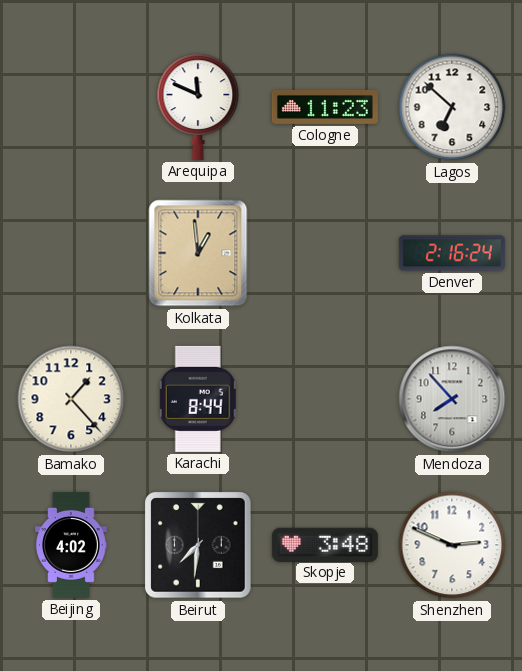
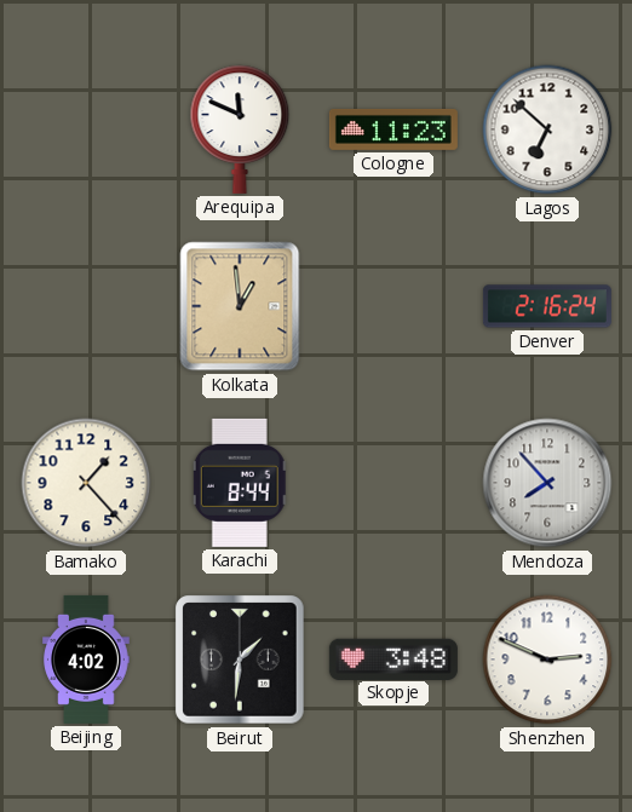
Beirut: 7:31 -> 1:31
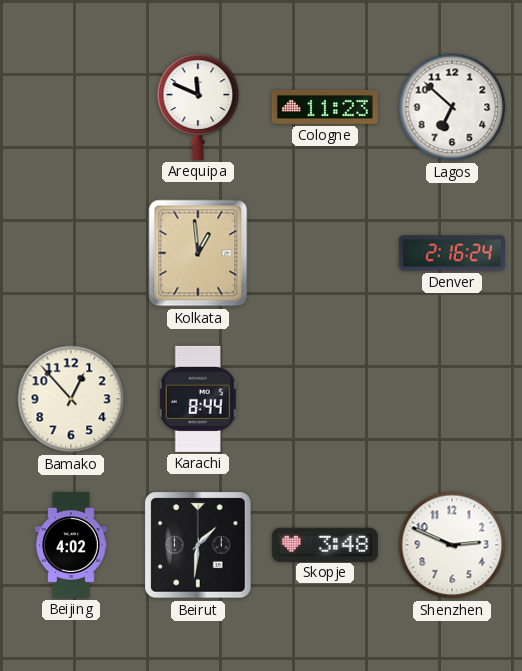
Bamako: 1:23 -> 12:53
Mendoza: 7:53 -> none
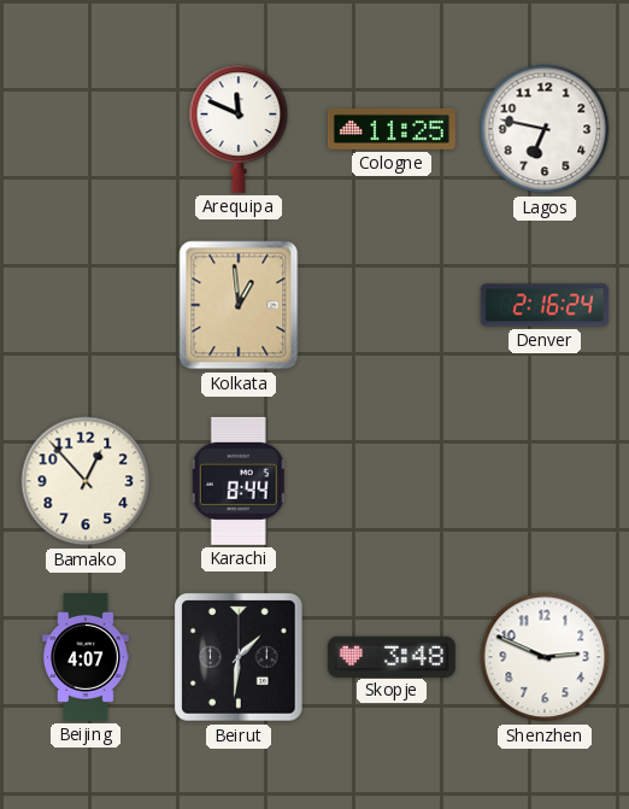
Cologne: 11:23 -> 11:25
Lagos: 6:52 -> 6:47
Beijing: 4:02 -> 4:07
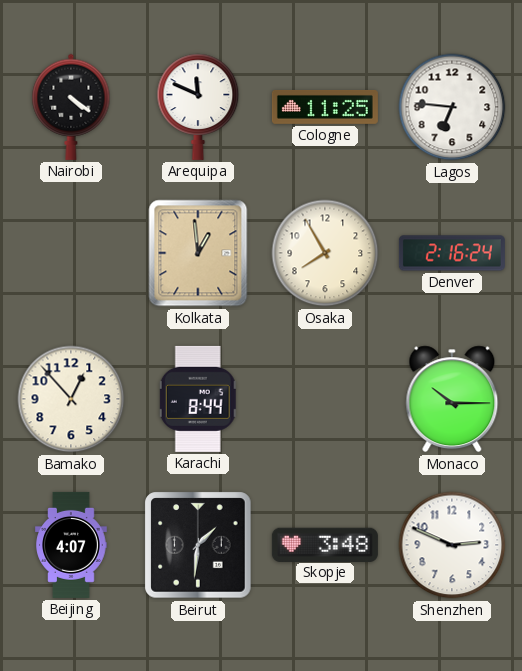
Nairobi: none -> 4:21
Lagos: 6:47 -> 6:46
Osaka: none -> 7:55
Monaco: none -> 10:15
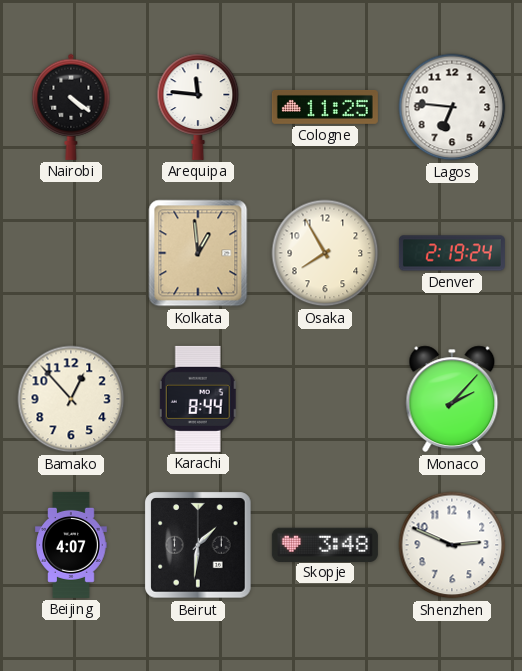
Arequipa: 11:49 -> 11:46
Denver: 2:16 -> 2:19
Monaco: 10:15 -> 2:07
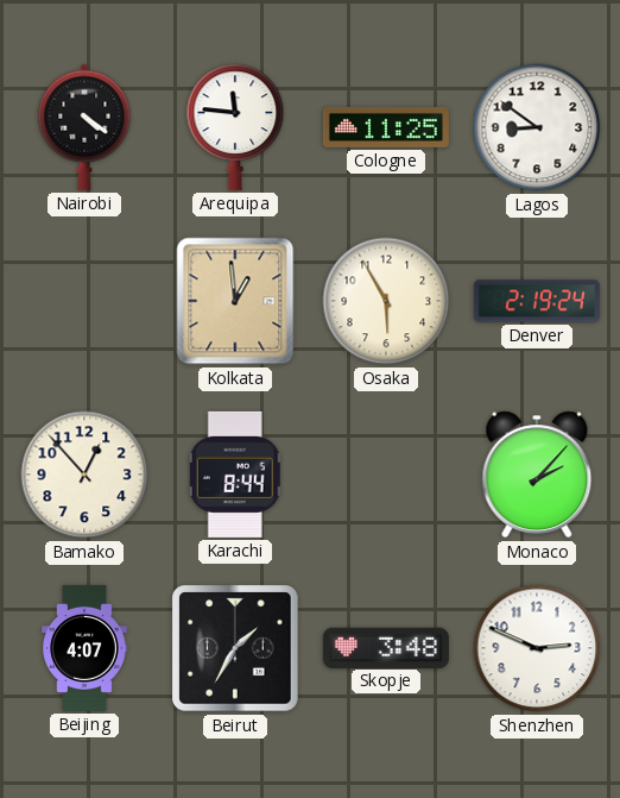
Lagos: 6:46 -> 8:51
Osaka: 7:55 -> 5:55
Beirut: 1:31 -> 1:35
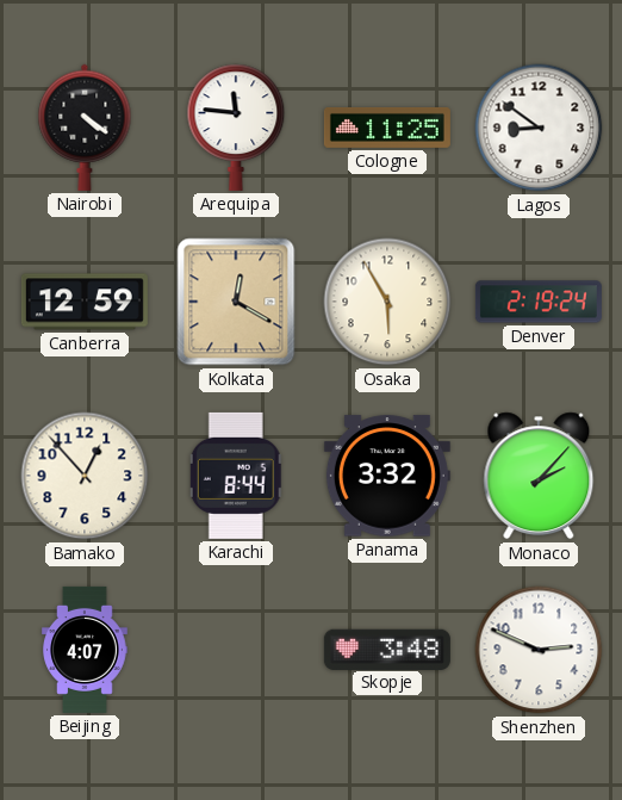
Canberra: none -> 12:59
Kolkata: 12:59 -> 12:20
Panama: none -> 3:32
Beirut: 1:35 -> none
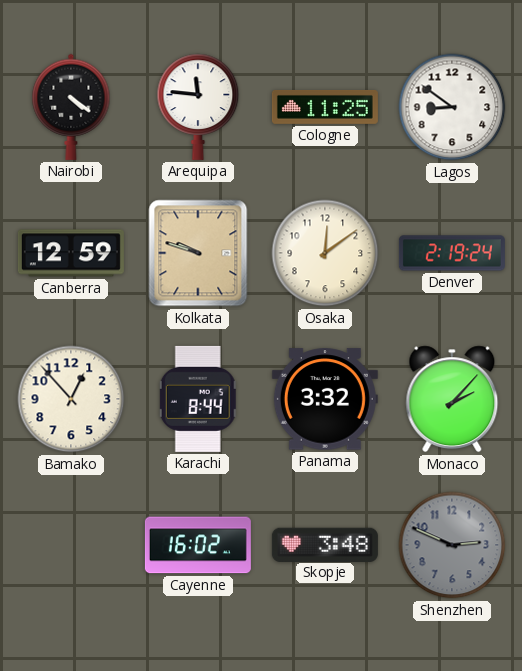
Kolkata: 12:20 -> 9:48
Osaka: 5:55 -> 12:09
Beijing: 4:07 -> none
Cayenne: none -> 16:02
Shenzhen dial: white -> grey
